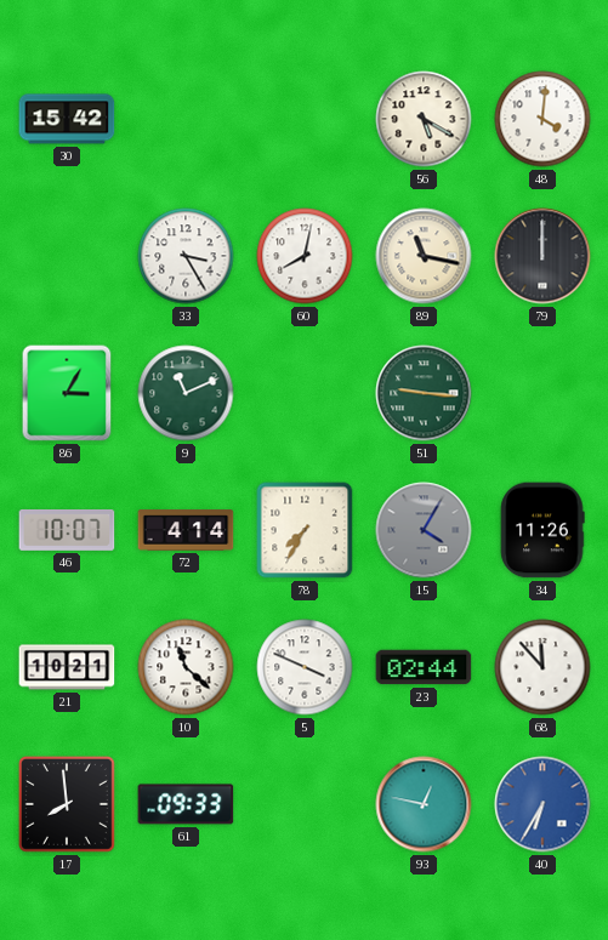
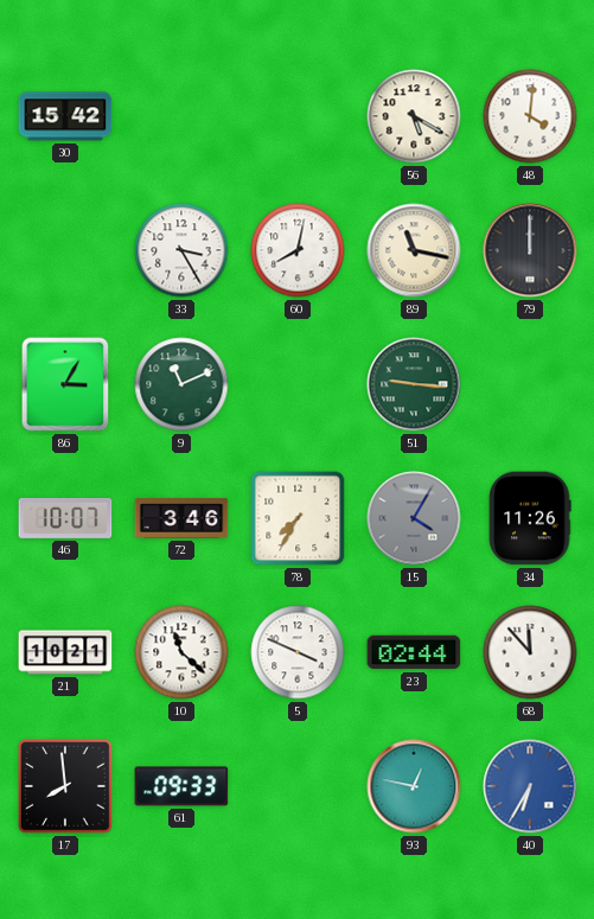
72: 4:14 -> 3:46
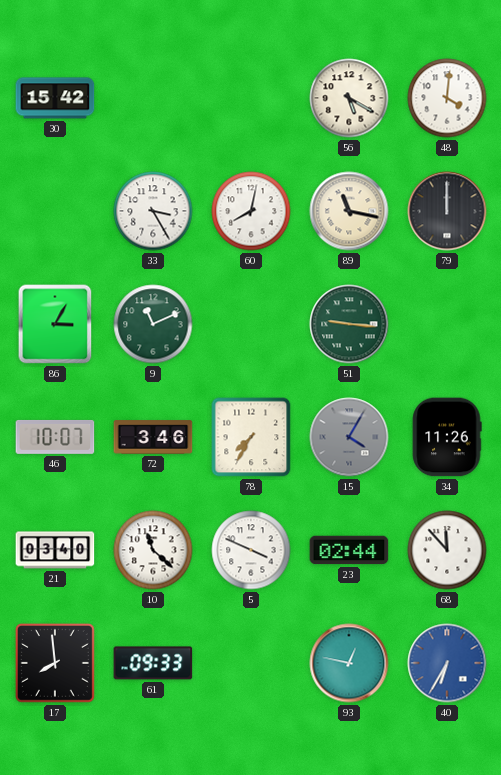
21: 10:21 -> 03:40
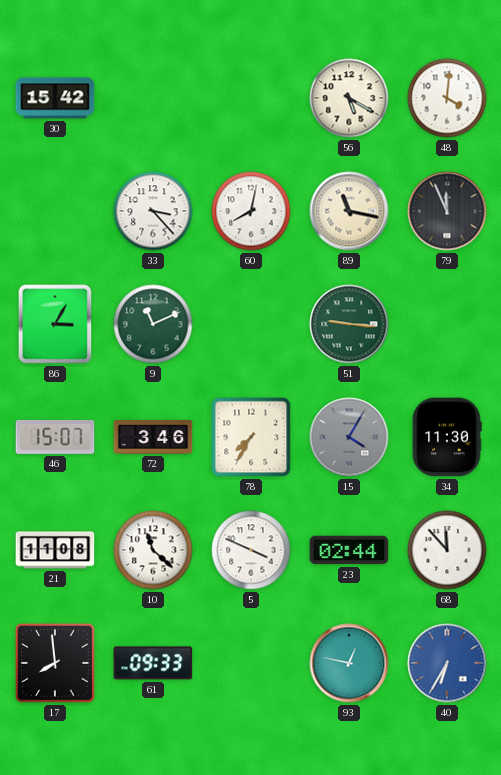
33: 3:25 -> 3:23
79: 12:00 -> 11:56
46: 10:07 -> 15:07
34: 11:26 -> 11:30
21: 03:40 -> 11:08
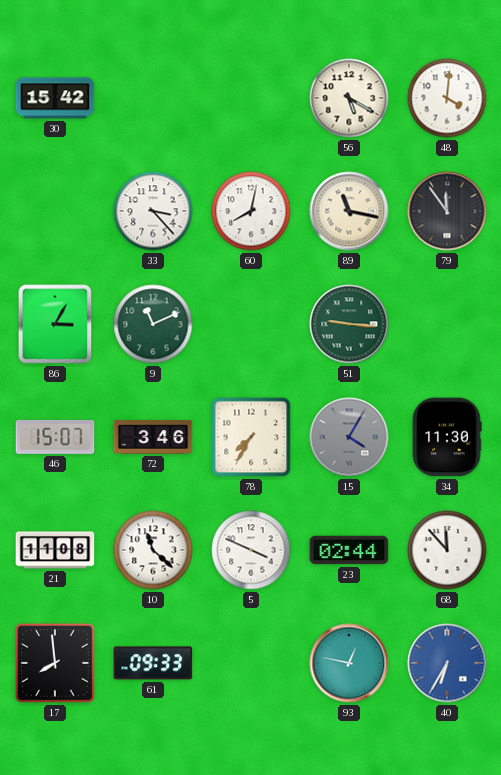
79: 11:56 -> 11:54
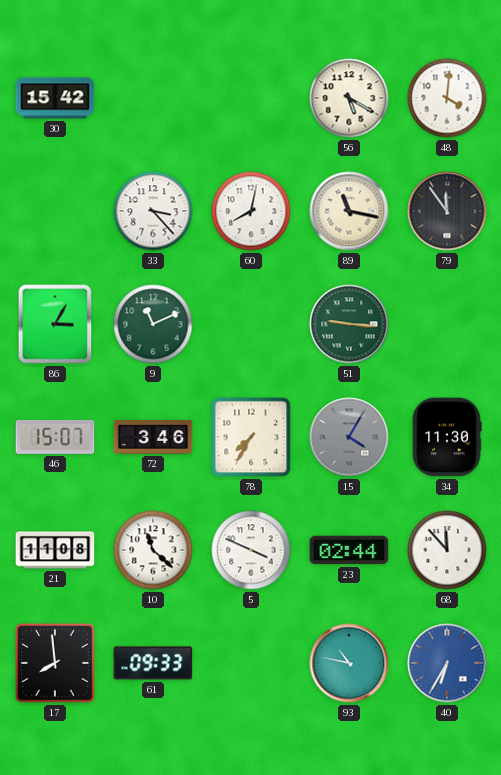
93: 12:47 -> 10:47
